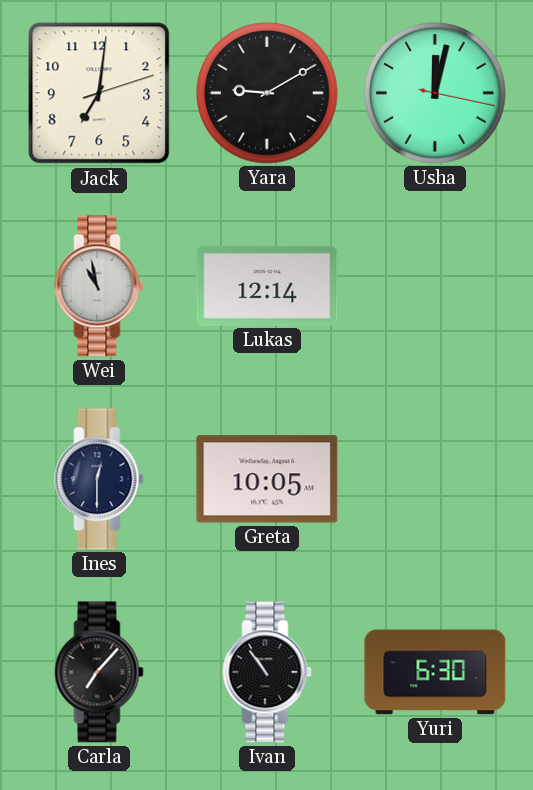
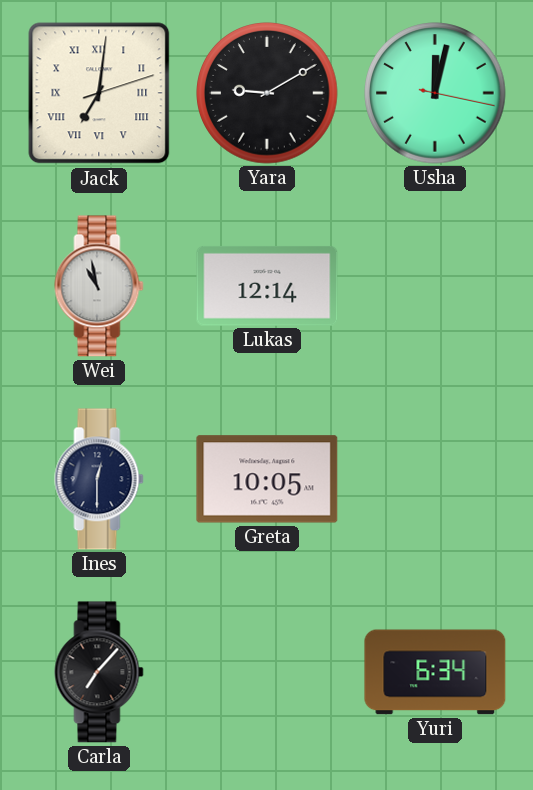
Jack numerals: Arabic -> Roman
Ivan: 10:54 -> none
Yuri: 6:30 -> 6:34
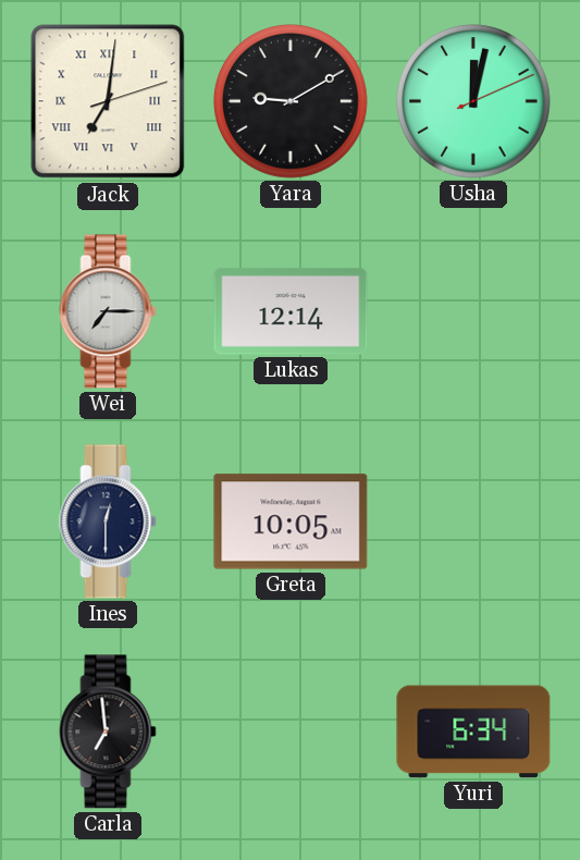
Usha: 12:02:17 -> 12:02:11
Wei: 10:58 -> 7:15
Carla: 7:07 -> 6:59
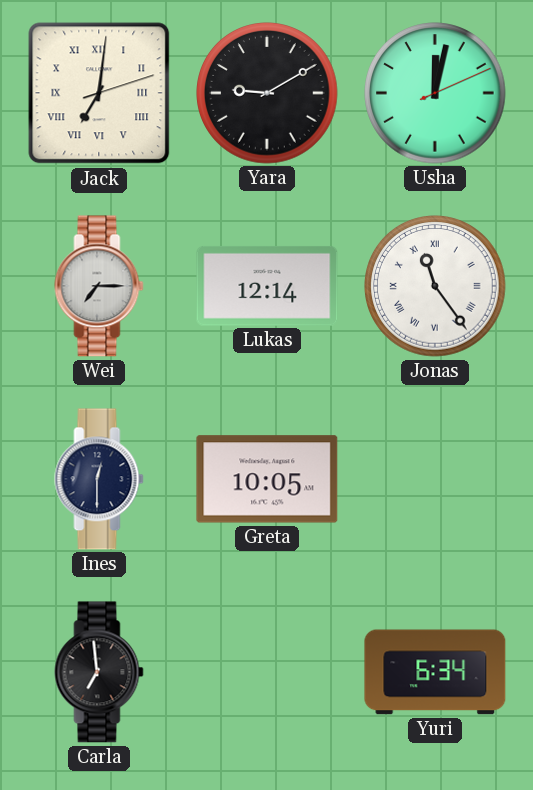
Jonas: none -> 11:24
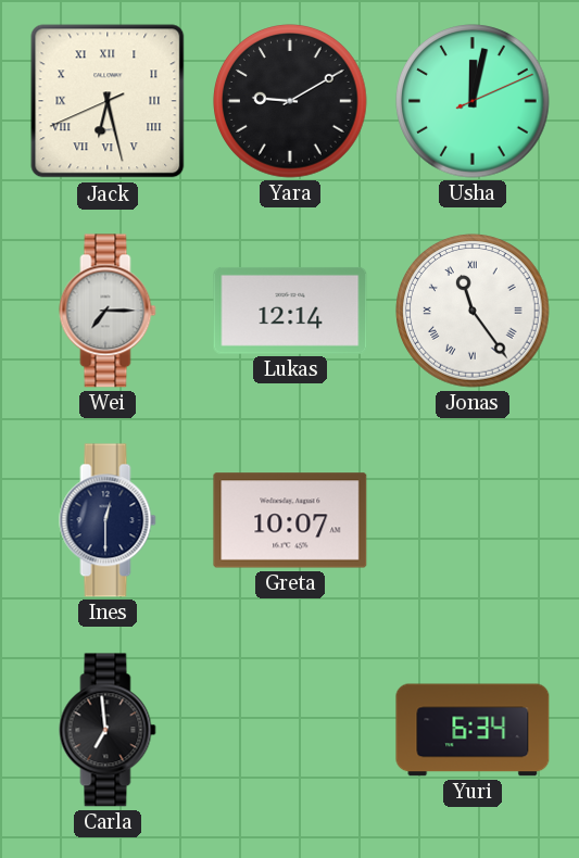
Jack: 7:01 -> 6:27
Greta: 10:05 -> 10:07
